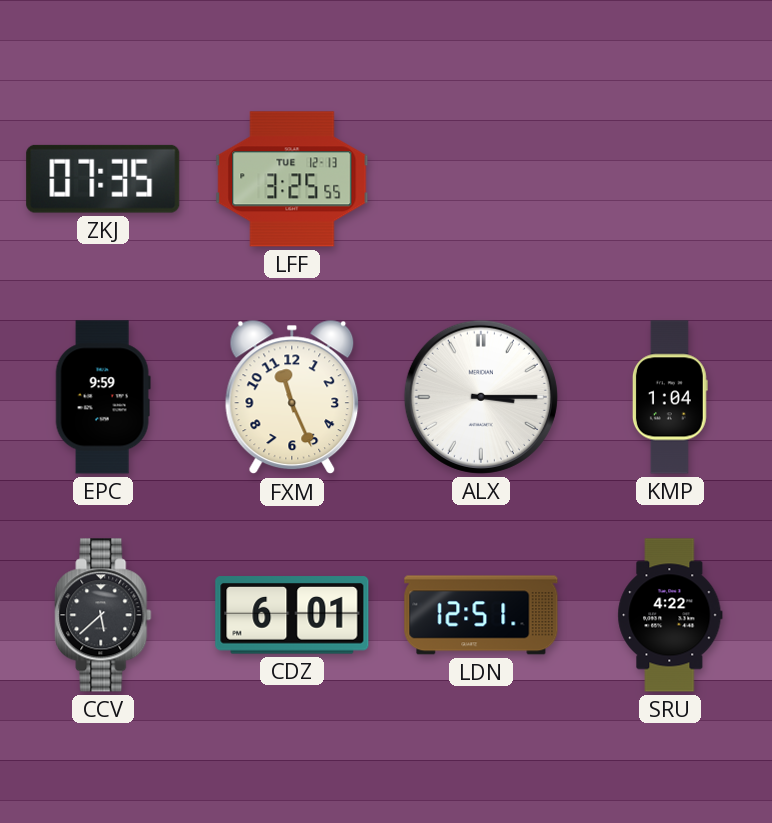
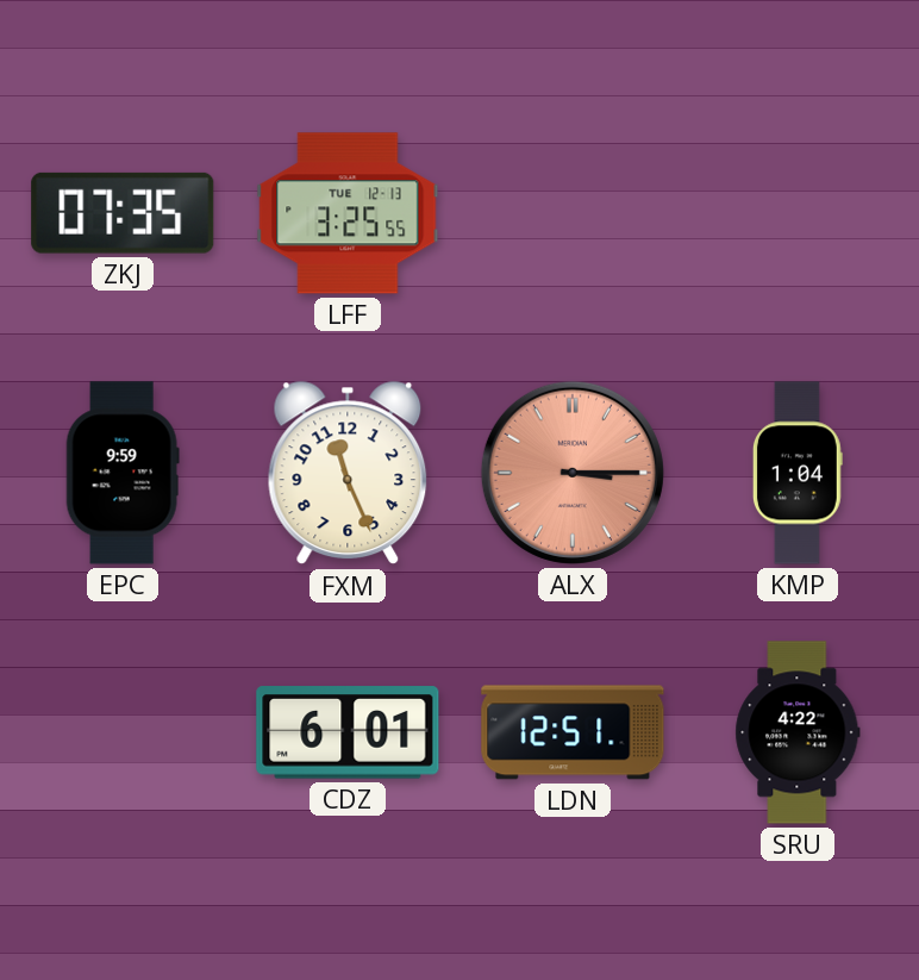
ALX dial: white -> salmon
CCV: 5:38 -> none
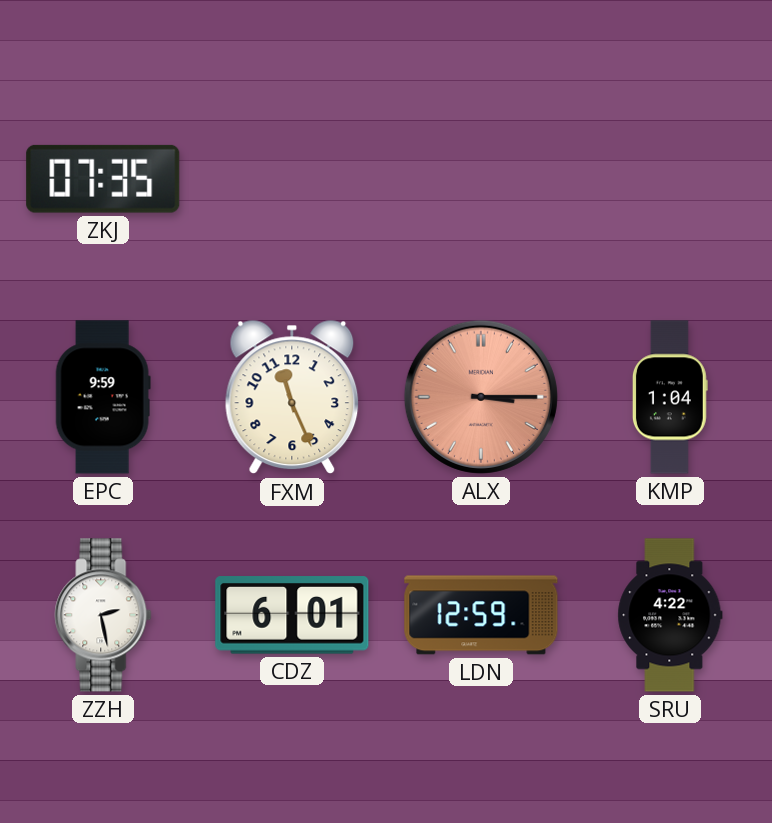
LFF: 3:25 -> none
ZZH: none -> 2:28
LDN: 12:51 -> 12:59
